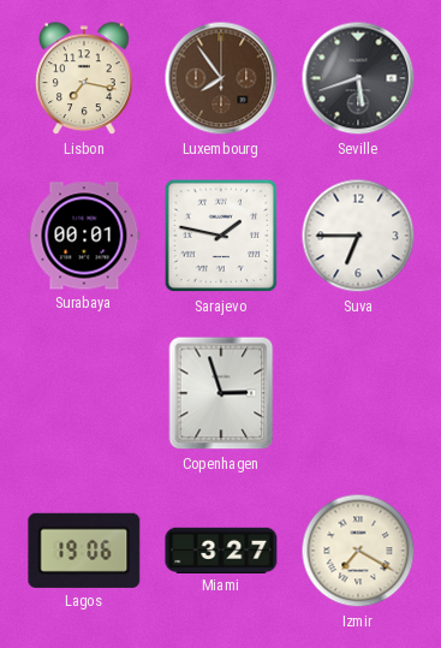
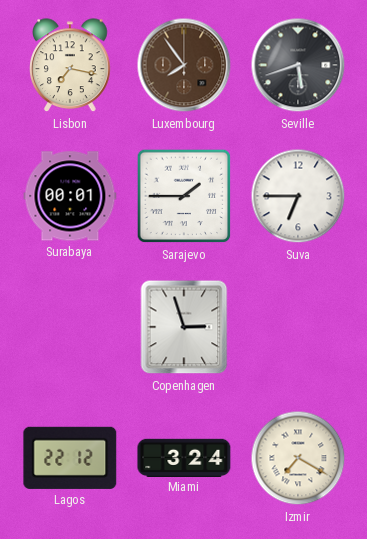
Sarajevo: 1:47 -> 1:45
Lagos: 19:06 -> 22:12
Miami: 3:27 -> 3:24
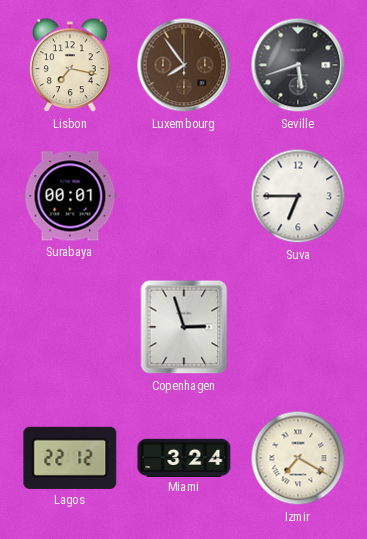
Sarajevo: 1:45 -> none
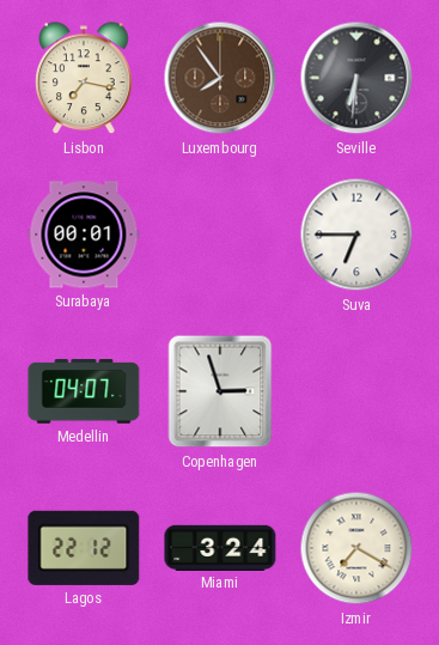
Seville: 5:42 -> 6:31
Medellin: none -> 04:07
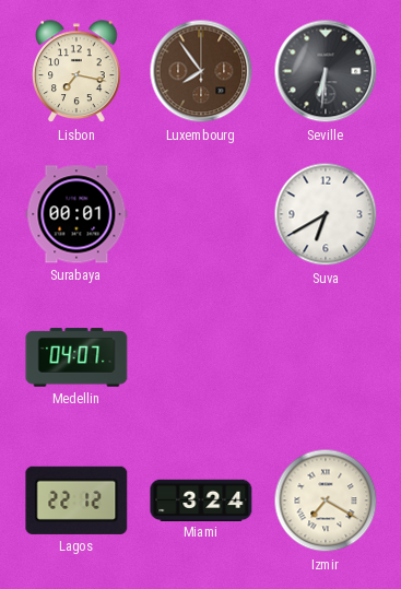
Suva: 6:45 -> 6:40
Copenhagen: 2:57 -> none
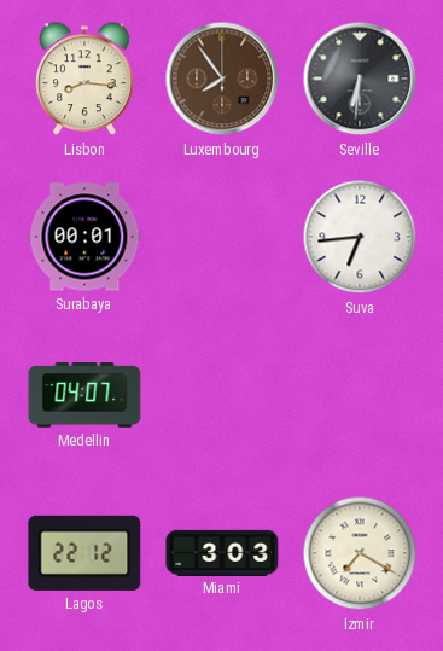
Lisbon: 7:17 -> 8:16
Suva: 6:40 -> 6:44
Miami: 3:24 -> 3:03
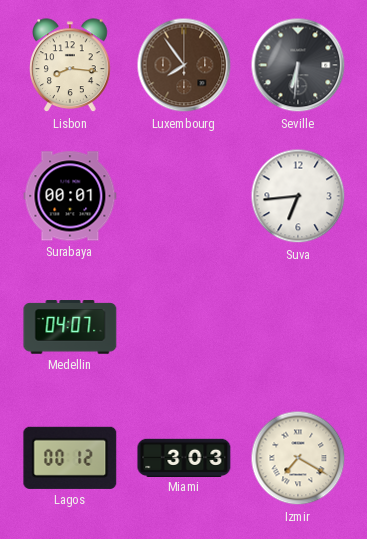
Lagos: 22:12 -> 00:12
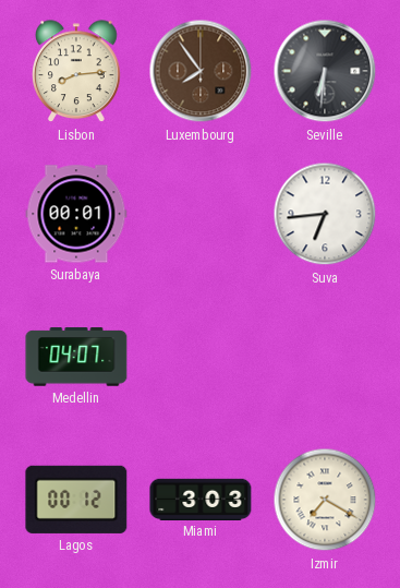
Lisbon: 8:16 -> 8:14
